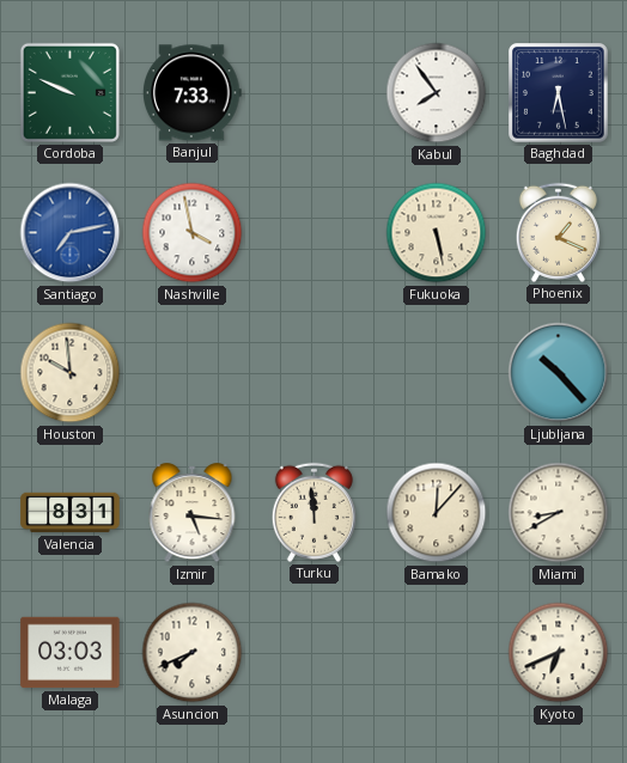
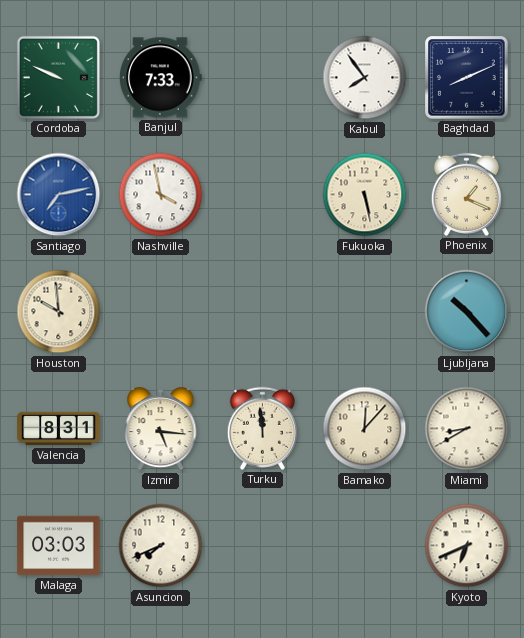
Baghdad: 6:28 -> 8:11
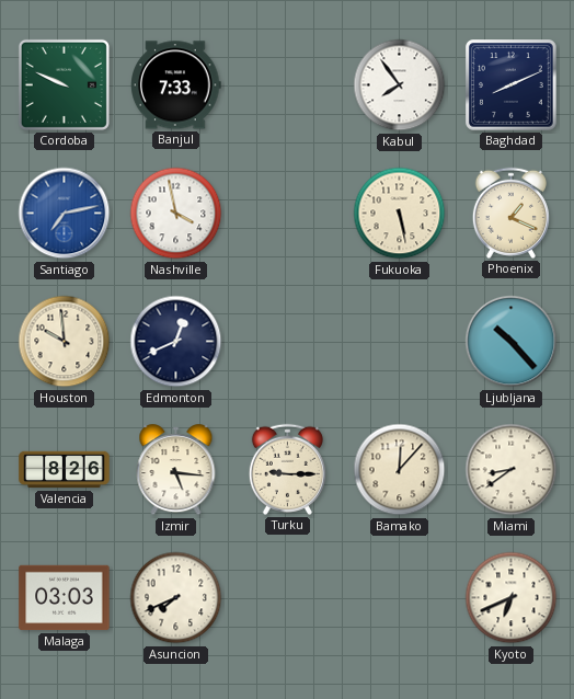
Edmonton: none -> 12:41
Valencia: 8:31 -> 8:26
Turku: 11:59 -> 9:15
Miami: 8:40 -> 8:39
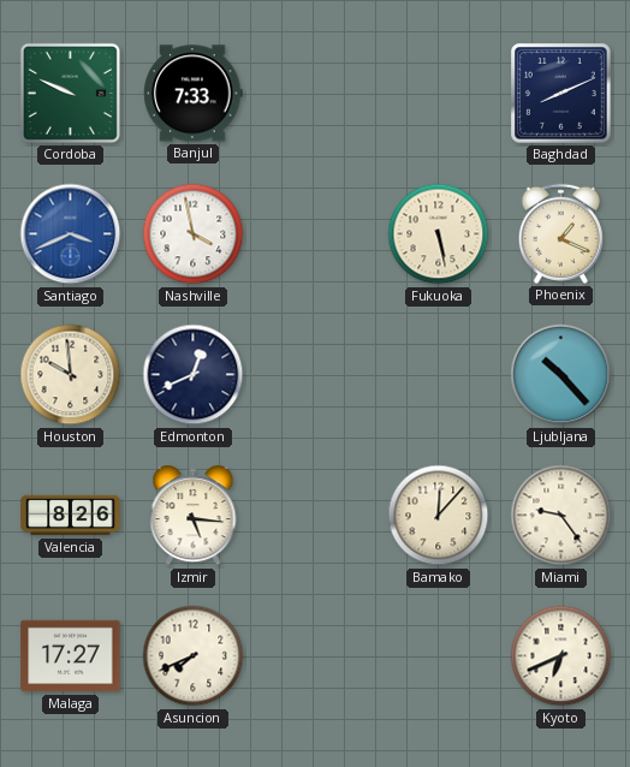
Kabul: 7:54 -> none
Santiago: 7:13 -> 3:41
Turku: 9:15 -> none
Miami: 8:39 -> 9:24
Malaga: 03:03 -> 17:27
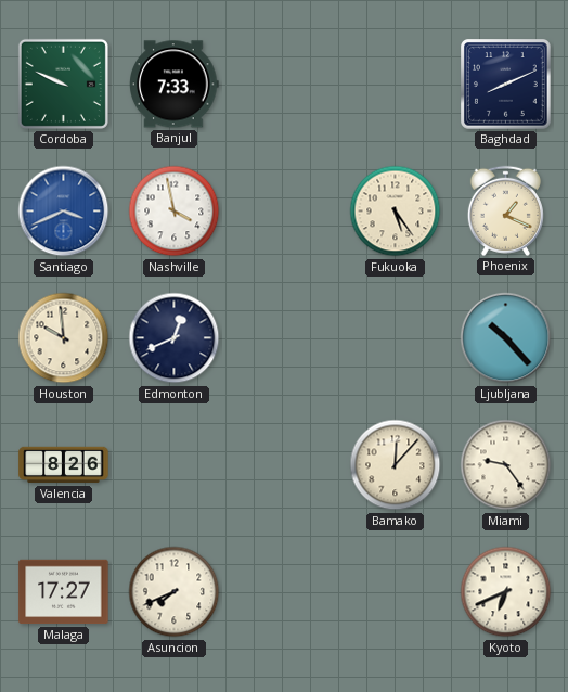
Fukuoka: 5:28 -> 5:24
Izmir: 5:16 -> none
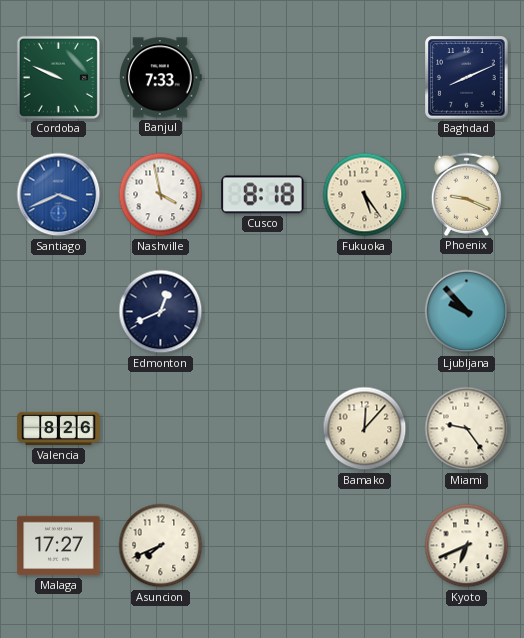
Cusco: none -> 8:18
Phoenix: 1:19 -> 9:19
Houston: 9:59 -> none
Ljubljana: 10:23 -> 9:53
